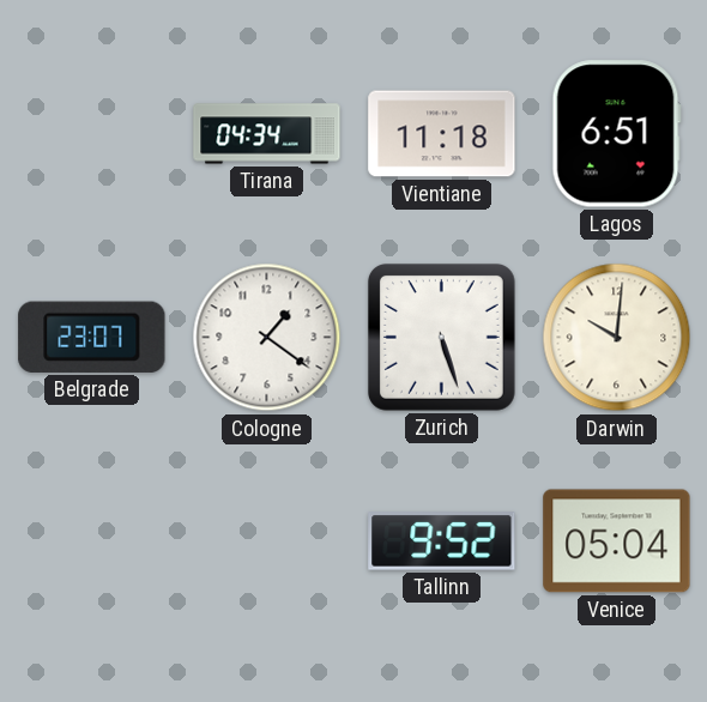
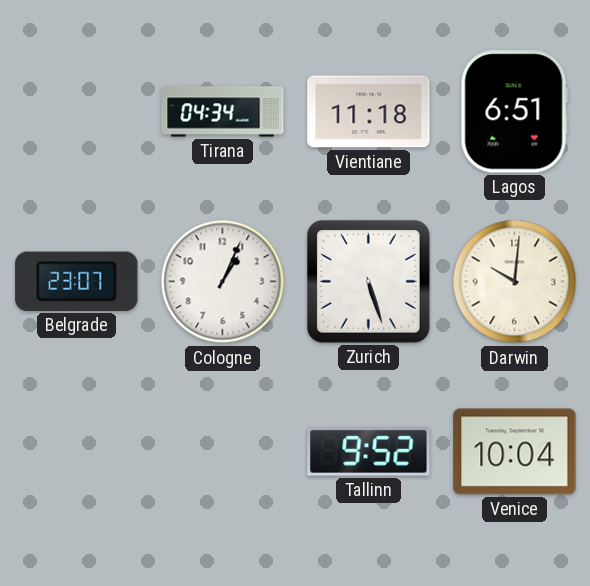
Cologne: 1:21 -> 1:04
Venice: 05:04 -> 10:04
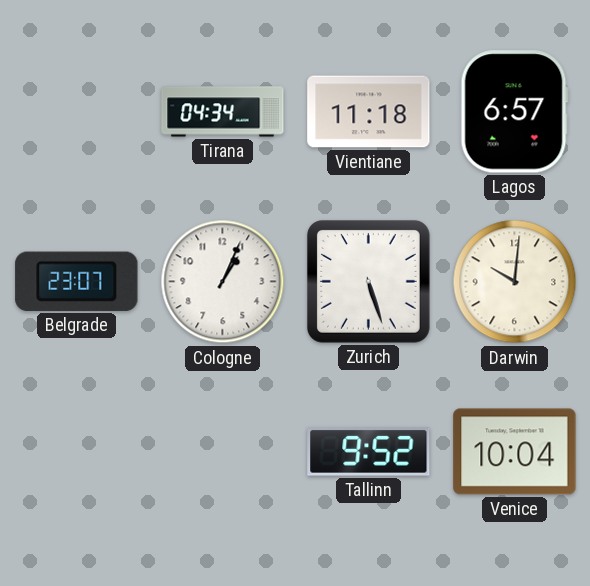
Lagos: 6:51 -> 6:57
